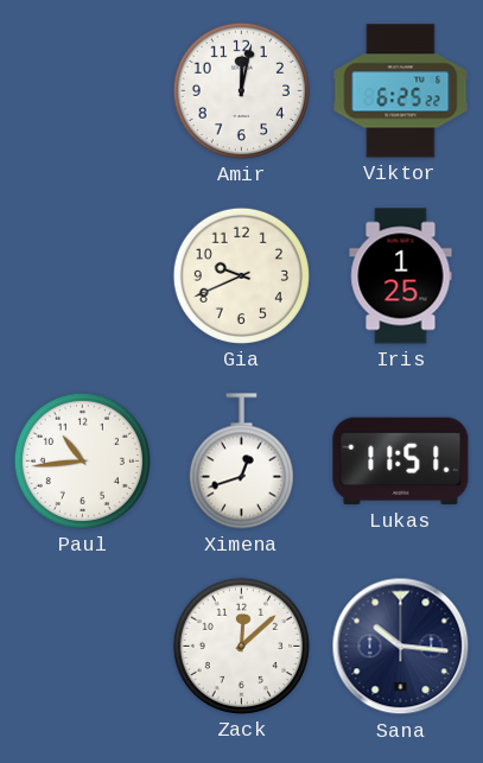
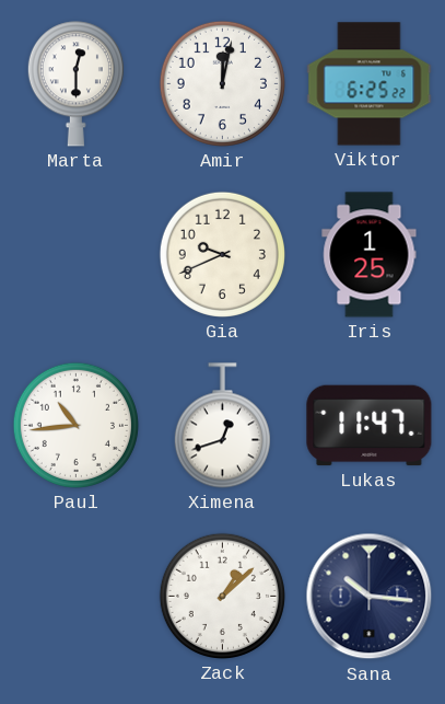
Marta: none -> 12:30
Lukas: 11:51 -> 11:47
Zack: 12:08 -> 1:08
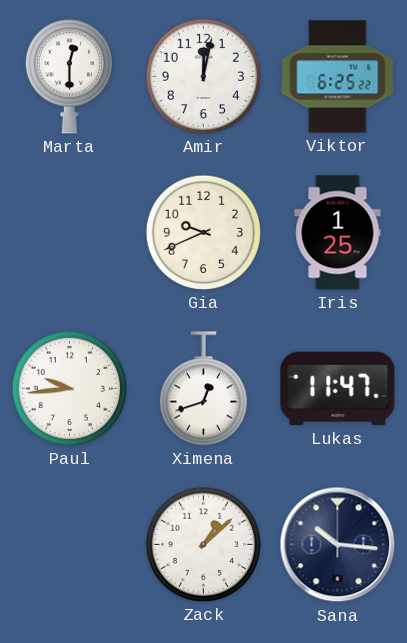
Paul: 10:44 -> 9:44
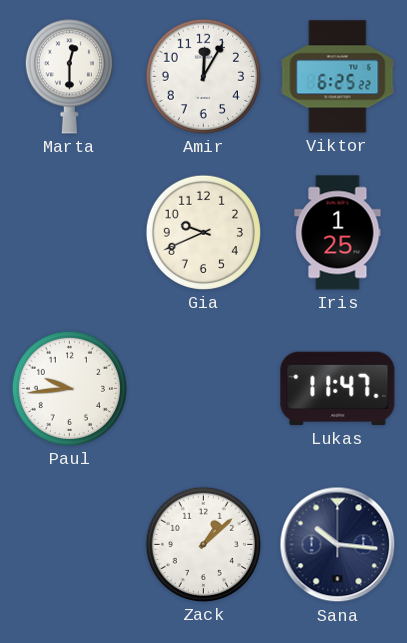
Amir: 12:02 -> 12:05
Ximena: 12:42 -> none
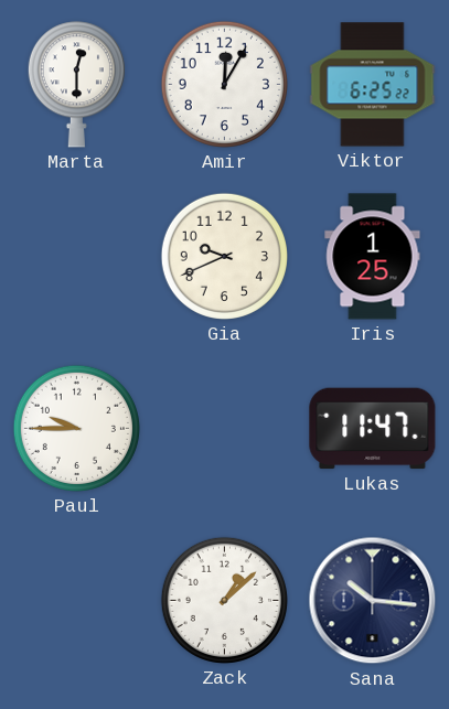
Paul: 9:44 -> 9:45
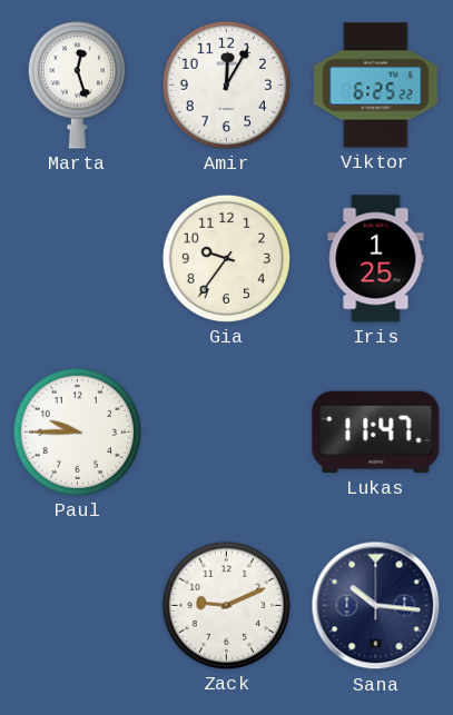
Marta: 12:30 -> 12:27
Gia: 9:41 -> 9:36
Zack: 1:08 -> 9:11
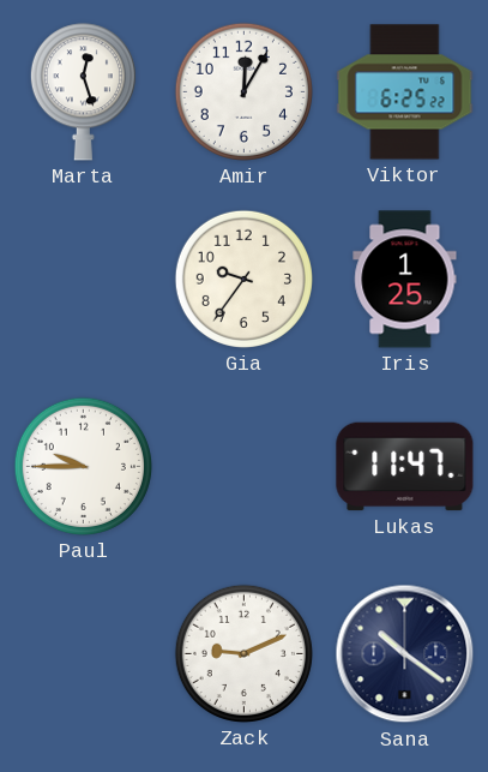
Sana: 10:16 -> 10:21
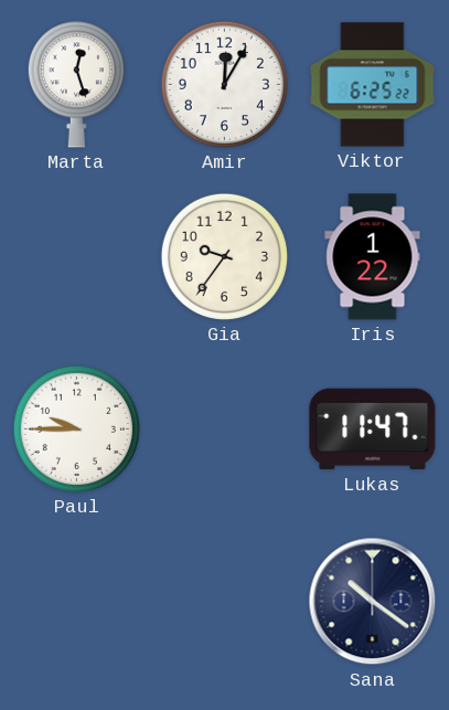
Iris: 1:25 -> 1:22
Zack: 9:11 -> none
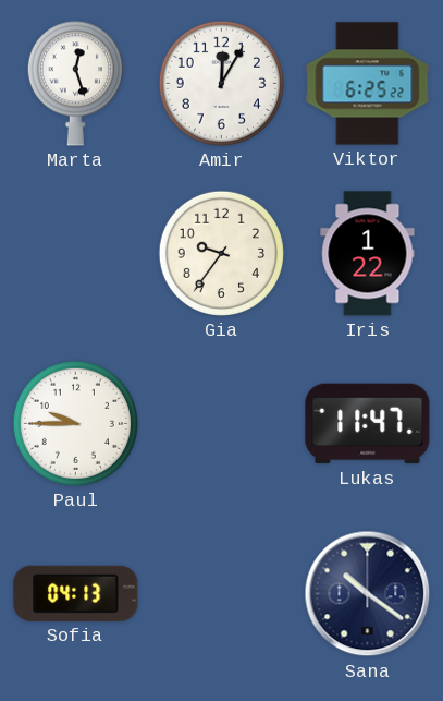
Sofia: none -> 04:13
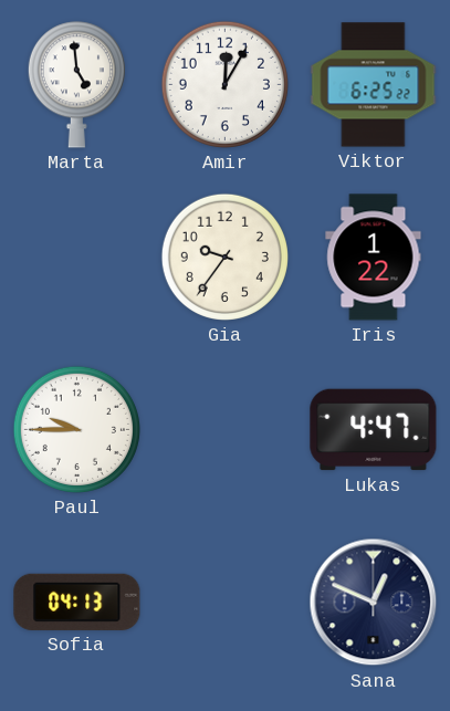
Marta: 12:27 -> 4:59
Lukas: 11:47 -> 4:47
Sana: 10:21 -> 12:49
